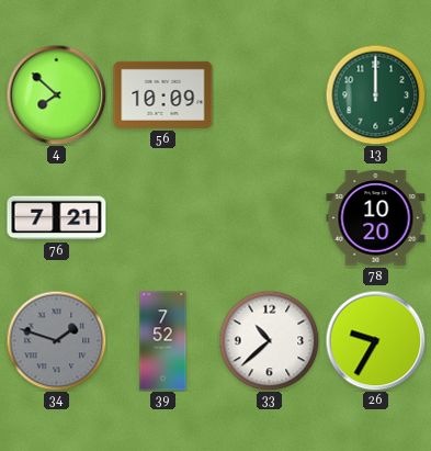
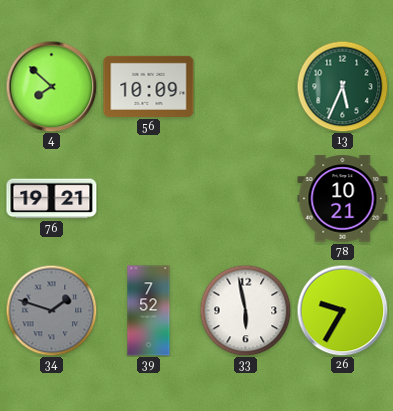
13: 12:00 -> 5:34
76: 7:21 -> 19:21
78: 10:20 -> 10:21
33: 10:38 -> 5:58
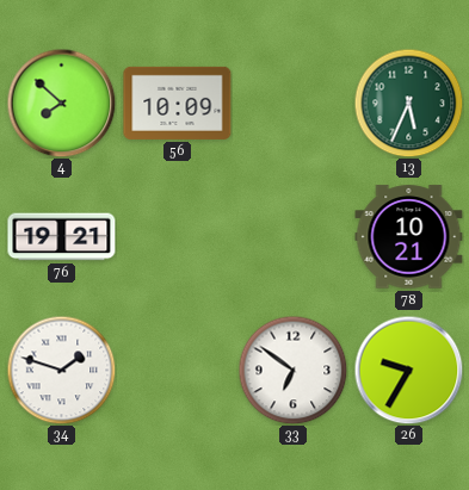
34 dial: grey -> white
39: 7:52 -> none
33: 5:58 -> 6:51
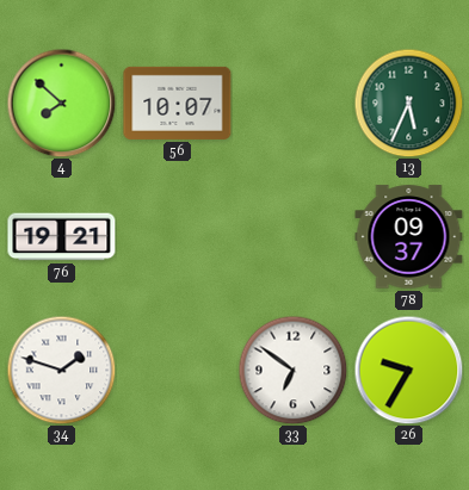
56: 10:09 -> 10:07
78: 10:21 -> 09:37
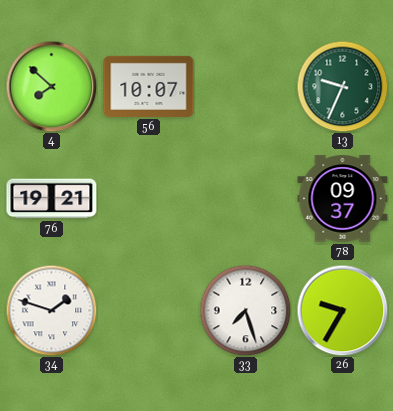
13: 5:34 -> 9:34
33: 6:51 -> 7:27
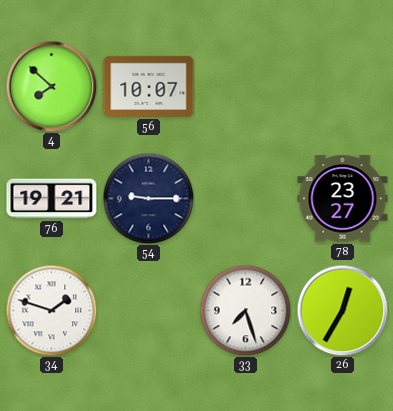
13: 9:34 -> none
54: none -> 9:15
78: 09:37 -> 23:27
26: 9:35 -> 12:35
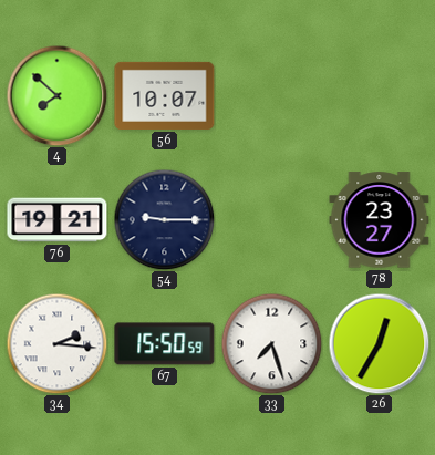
34: 1:48 -> 2:16
67: none -> 15:50
